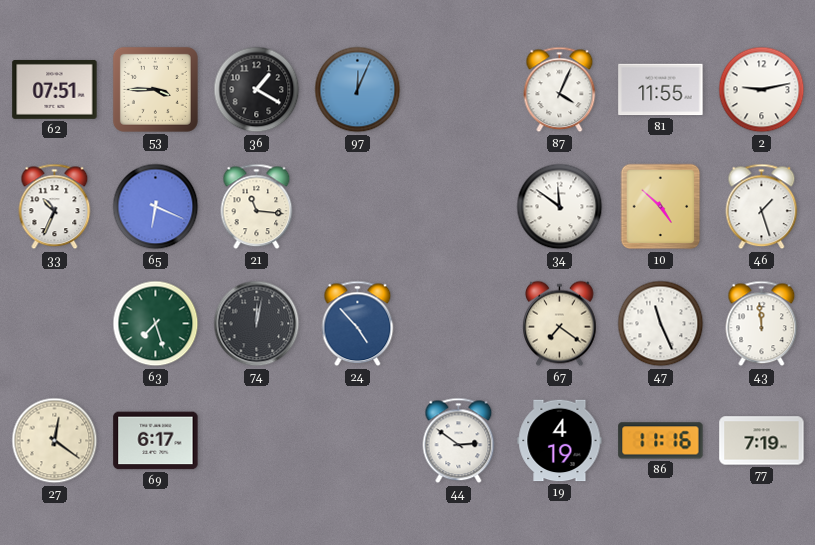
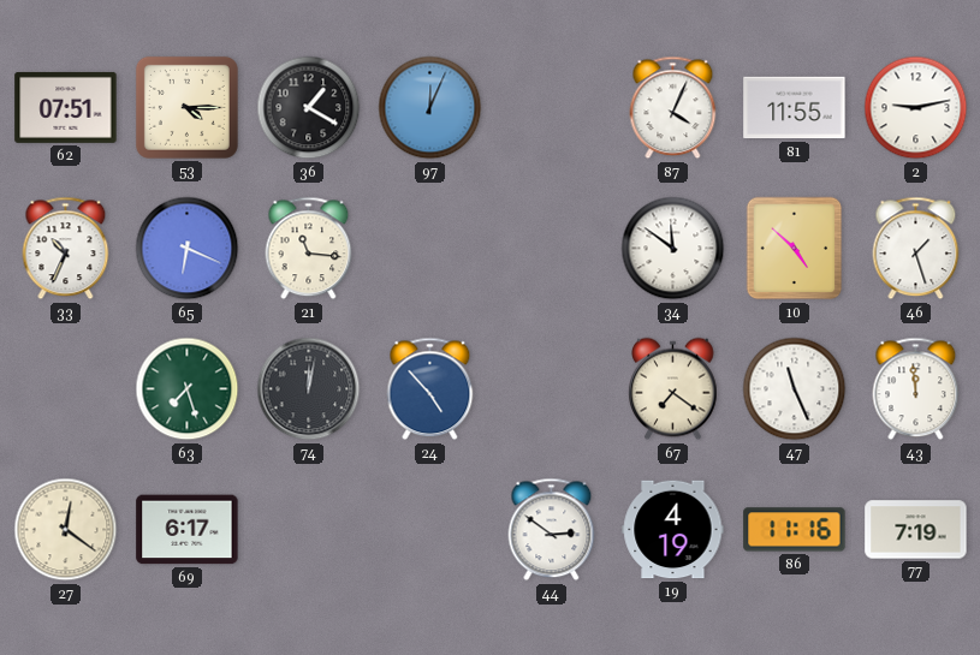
53: 3:45 -> 4:15
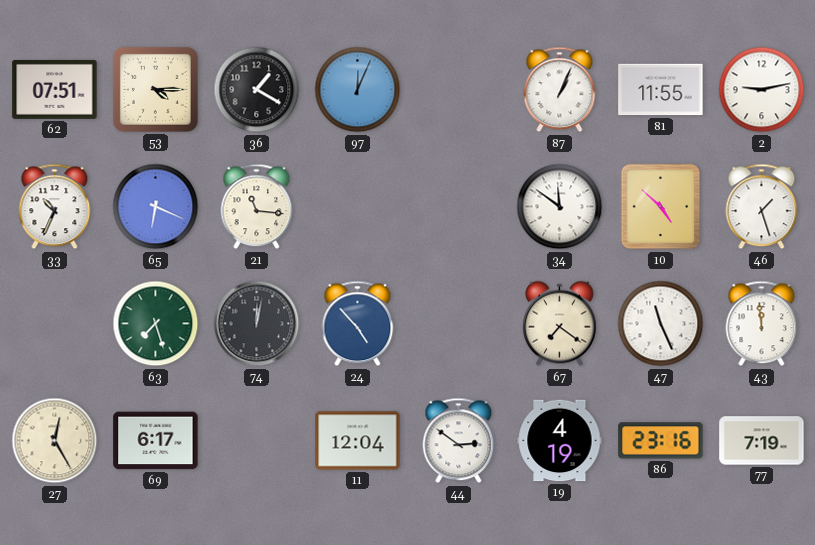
87: 4:04 -> 1:04
27: 12:21 -> 12:25
11: none -> 12:04
86: 11:16 -> 23:16
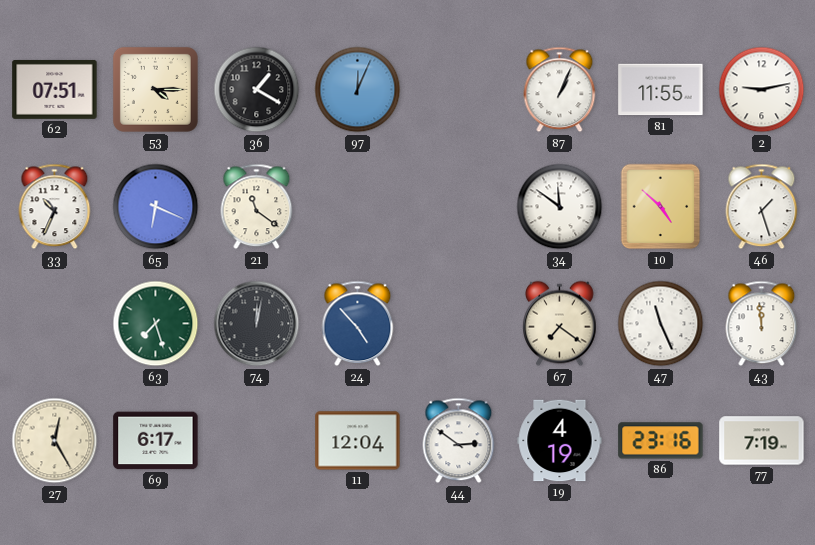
21: 11:16 -> 11:21
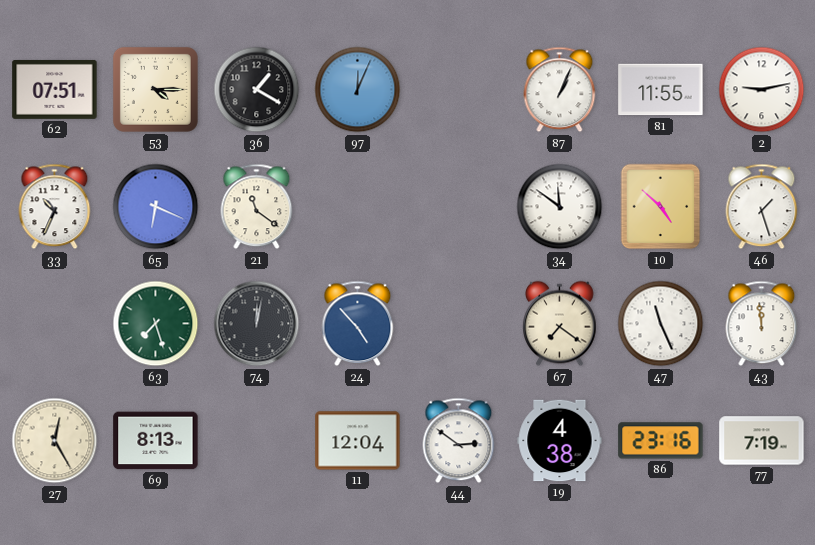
69: 6:17 -> 8:13
19: 4:19 -> 4:38
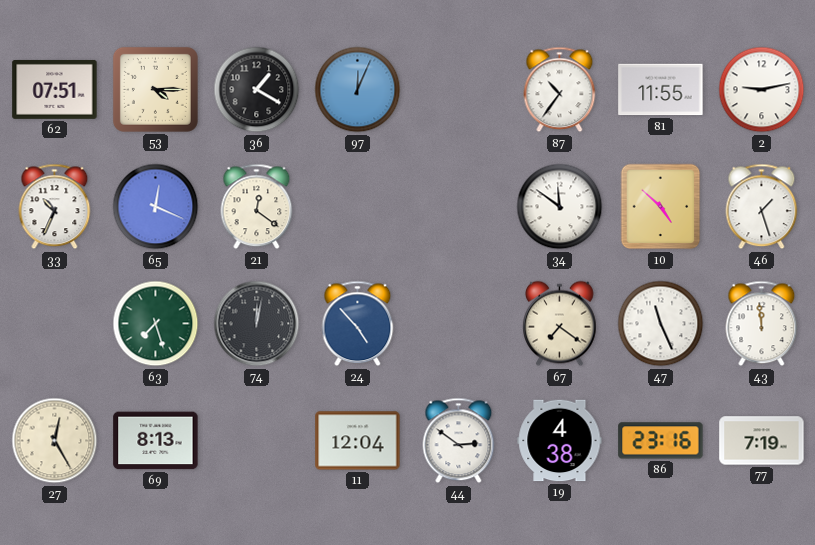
87: 1:04 -> 10:36
65: 6:19 -> 12:19
21: 11:21 -> 12:21
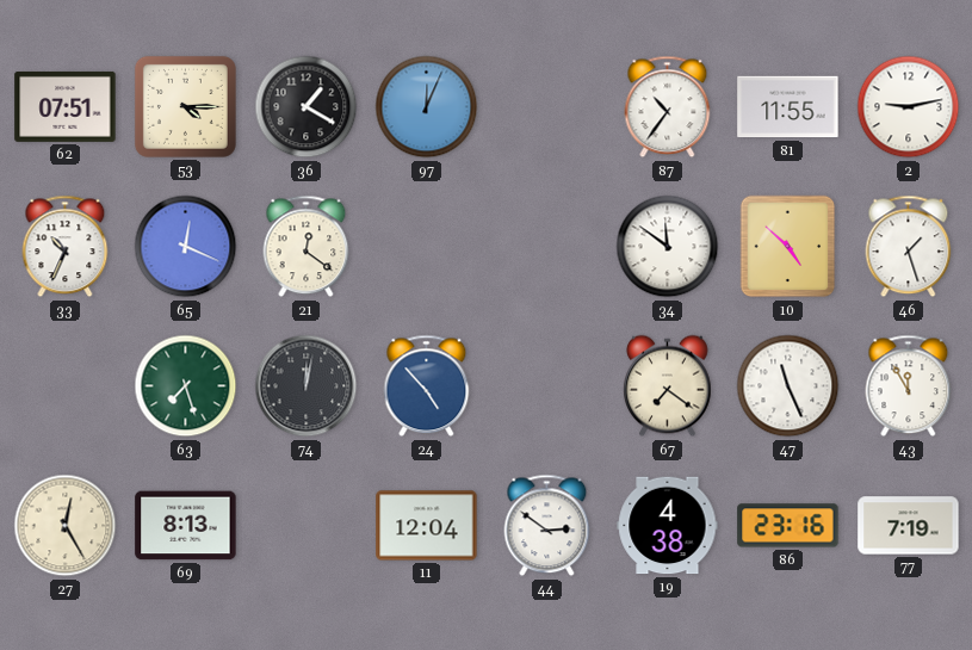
43: 11:59 -> 11:55
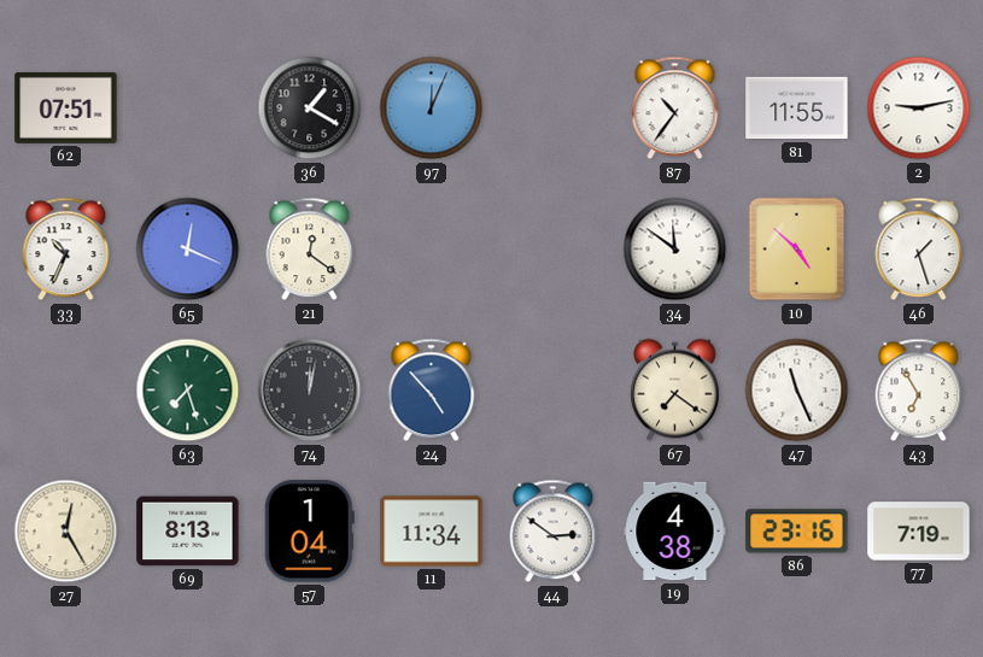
53: 4:15 -> none
43: 11:55 -> 6:55
57: none -> 1:04
11: 12:04 -> 11:34
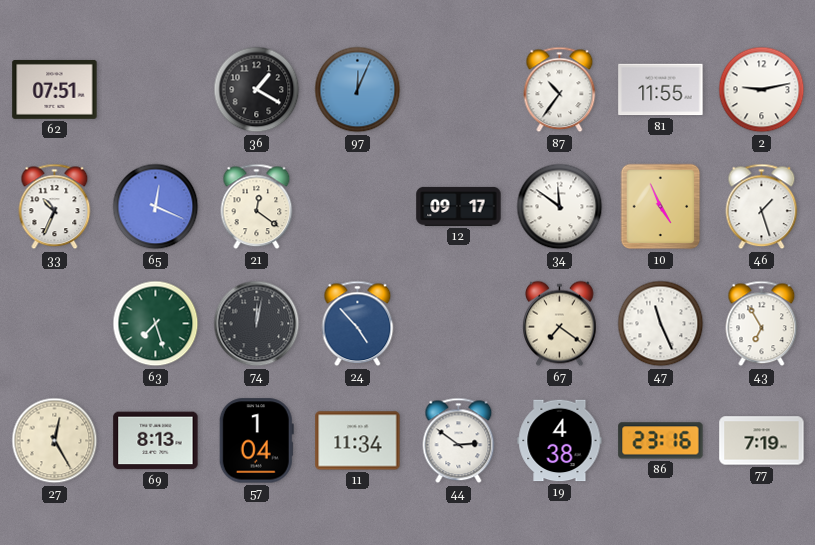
12: none -> 09:17
10: 4:52 -> 4:56
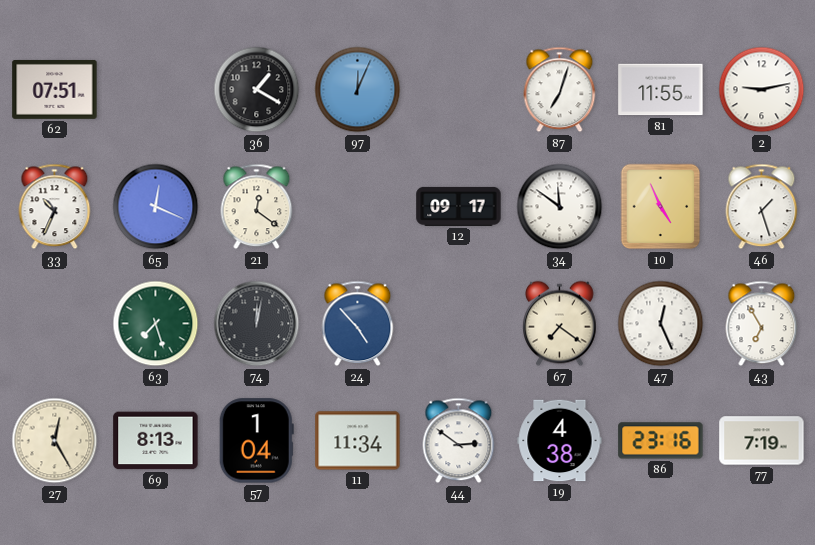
87: 10:36 -> 7:03
47: 11:26 -> 12:26
